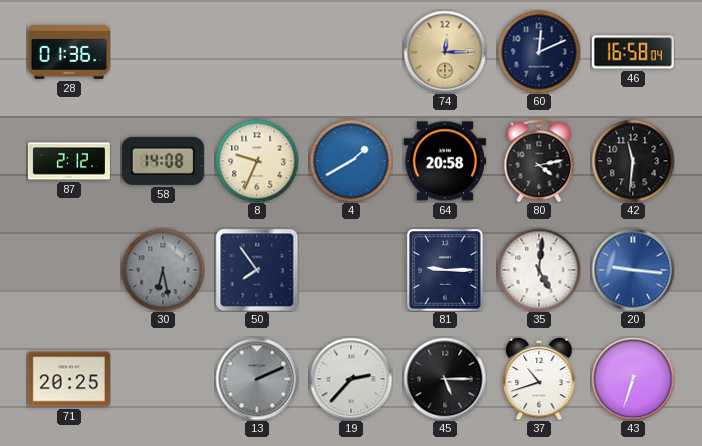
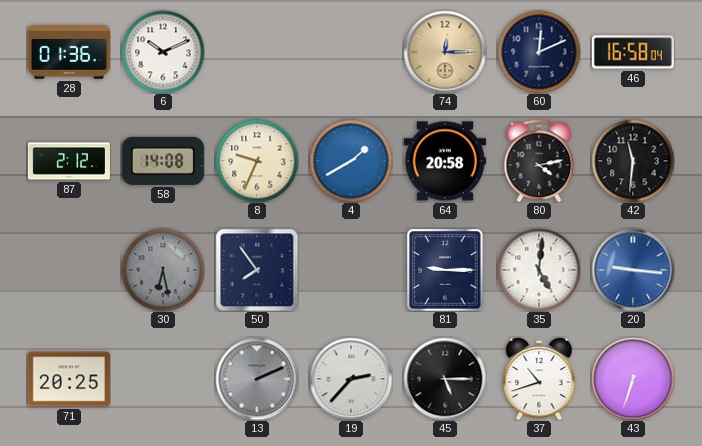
6: none -> 10:11
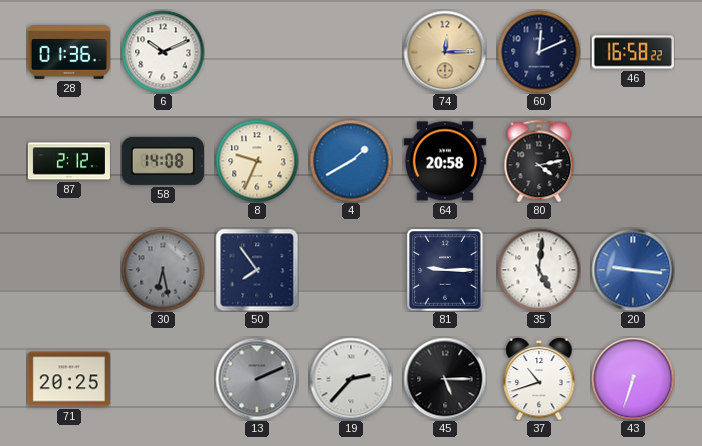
46: 16:58:04 -> 16:58:22
42: 11:31 -> none
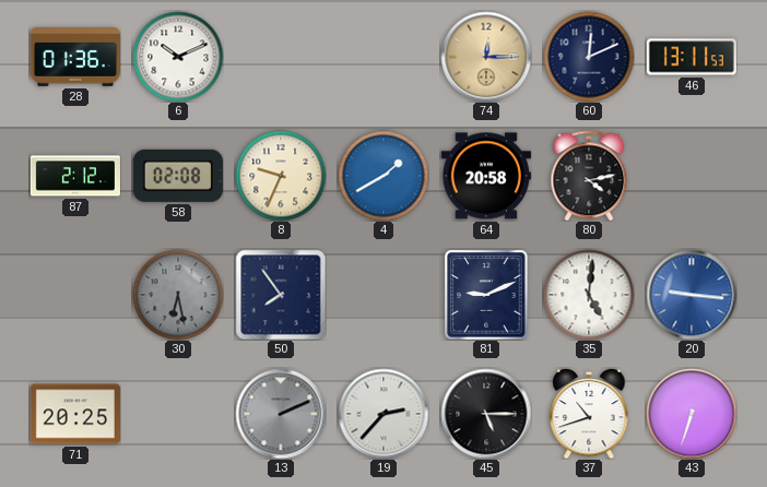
46: 16:58 -> 13:11
58: 14:08 -> 02:08
81: 9:15 -> 9:11
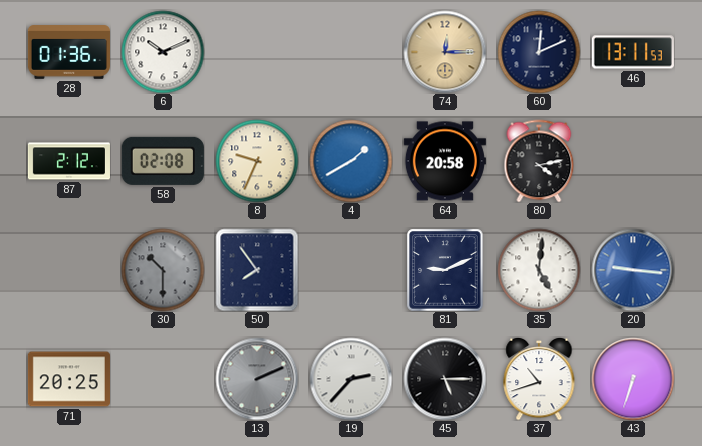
30: 6:28 -> 10:30
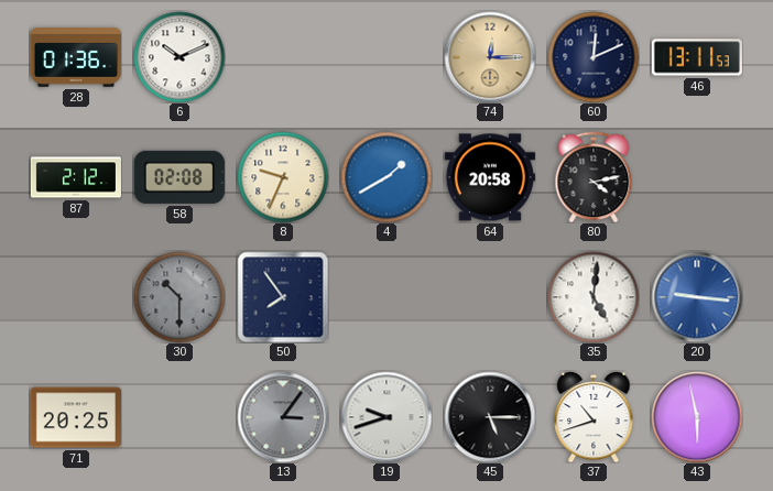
81: 9:11 -> none
13: 2:11 -> 3:06
19: 2:37 -> 9:42
43: 6:33 -> 5:58
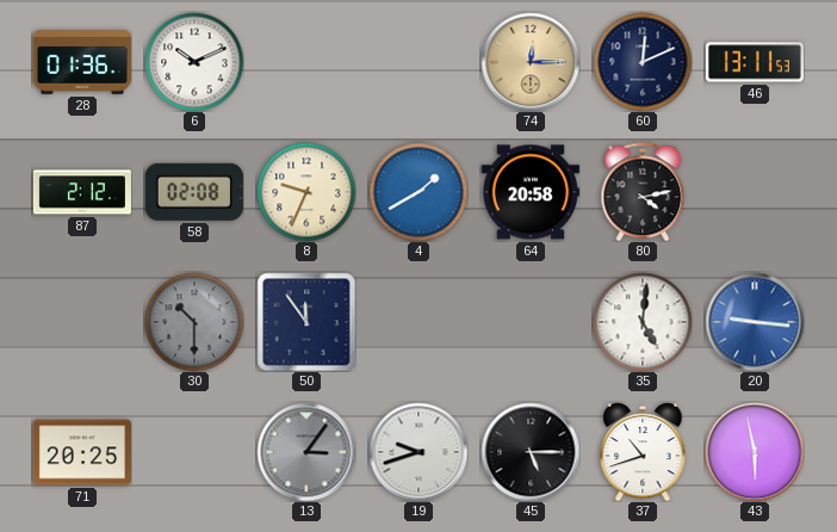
50: 7:54 -> 11:54
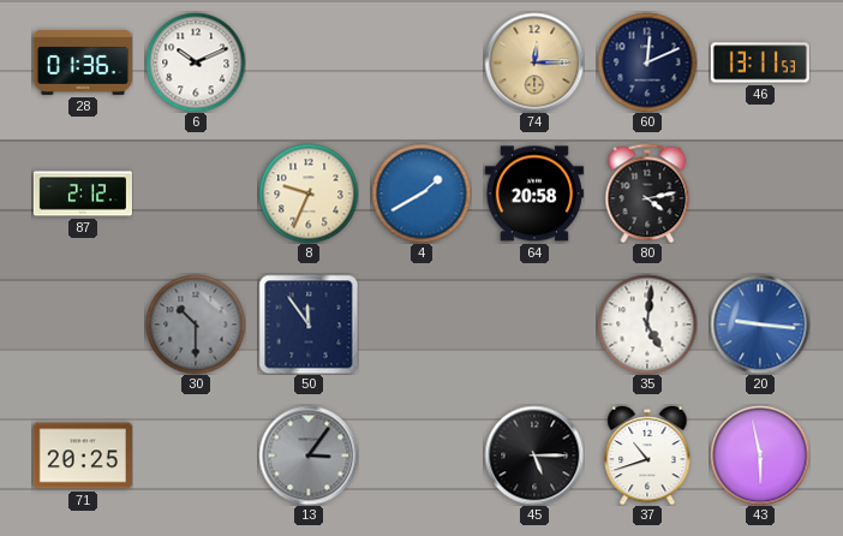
58: 02:08 -> none
19: 9:42 -> none
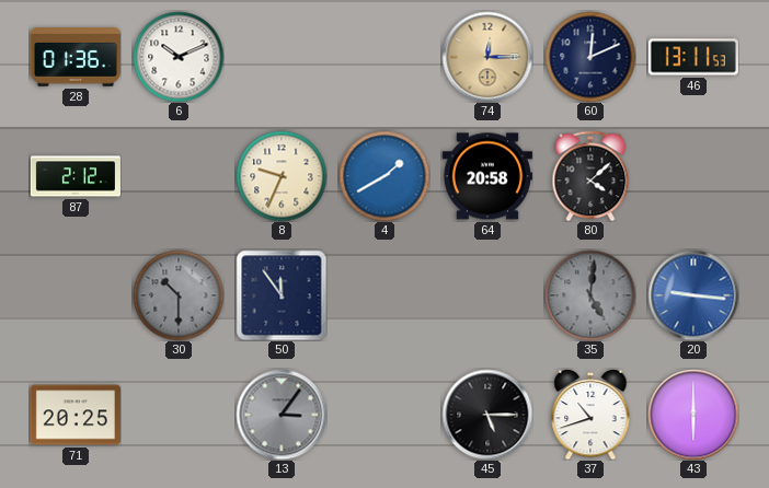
80: 4:13 -> 4:08
35 dial: white -> grey
43: 5:58 -> 6:00
